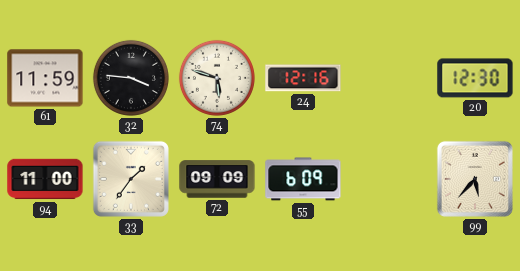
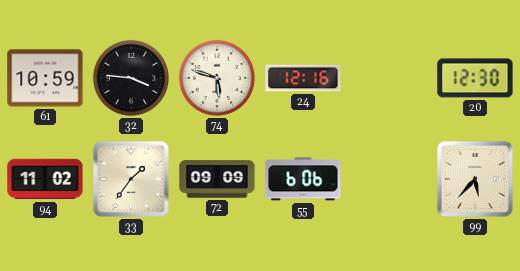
61: 11:59 -> 10:59
94: 11:00 -> 11:02
55: 6:09 -> 6:06
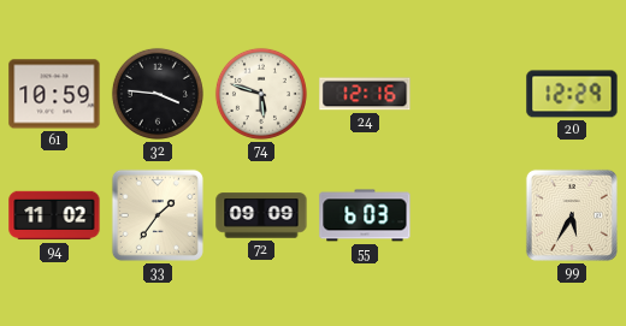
20: 12:30 -> 12:29
55: 6:06 -> 6:03
99: 5:37 -> 5:35
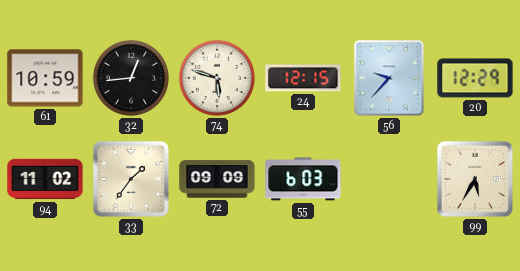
32: 3:46 -> 12:44
24: 12:16 -> 12:15
56: none -> 9:37
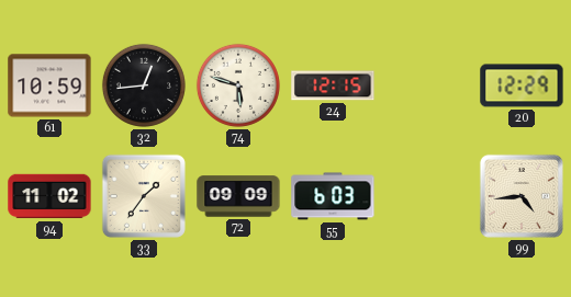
56: 9:37 -> none
99: 5:35 -> 4:44
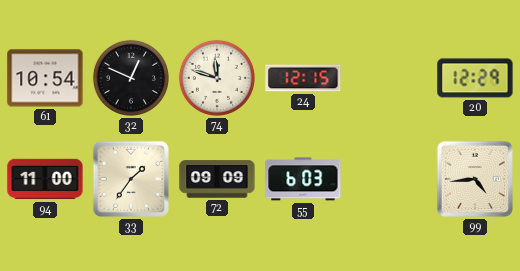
61: 10:59 -> 10:54
32: 12:44 -> 12:49
74: 5:48 -> 11:48
94: 11:02 -> 11:00
